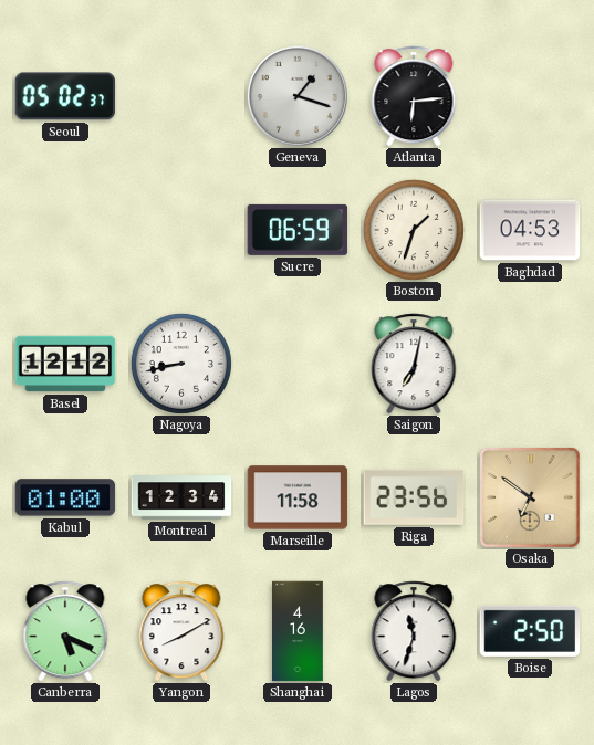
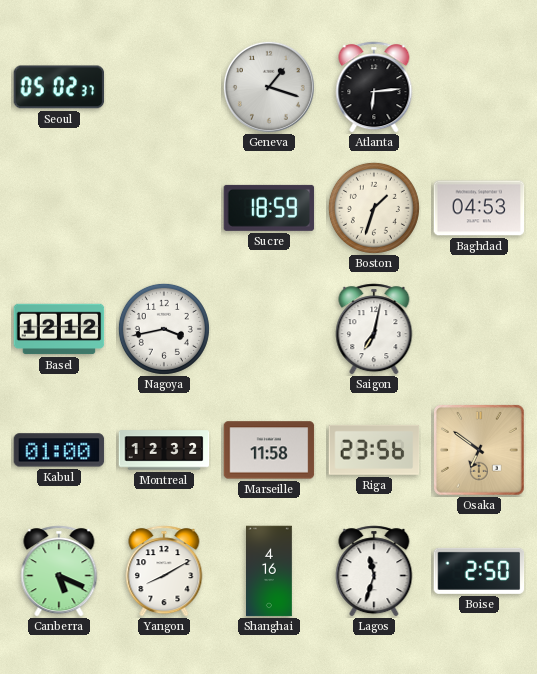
Sucre: 06:59 -> 18:59
Nagoya: 8:43 -> 3:43
Montreal: 12:34 -> 12:32
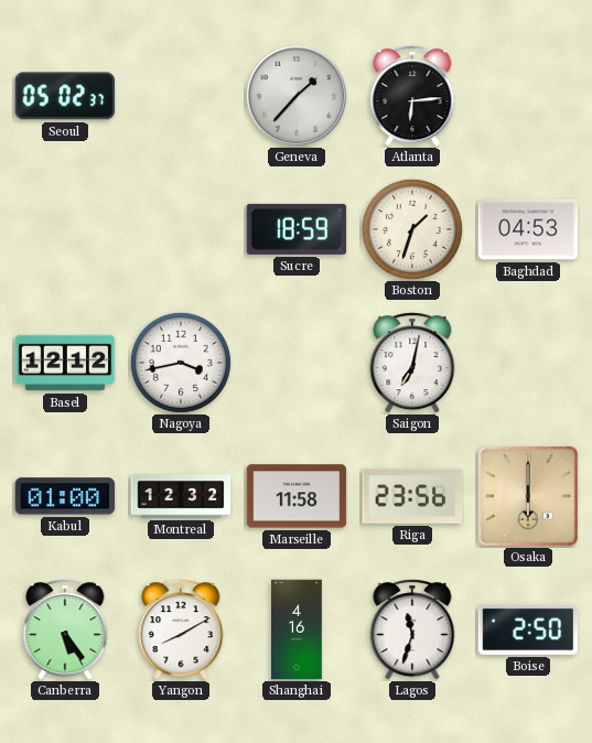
Geneva: 1:18 -> 1:37
Osaka: 6:51 -> 6:00
Canberra: 5:19 -> 5:24
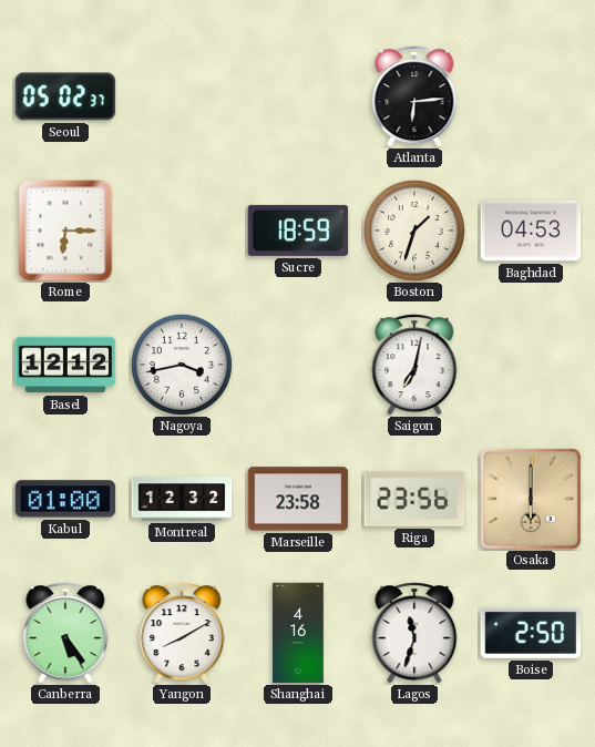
Geneva: 1:37 -> none
Rome: none -> 6:15
Marseille: 11:58 -> 23:58
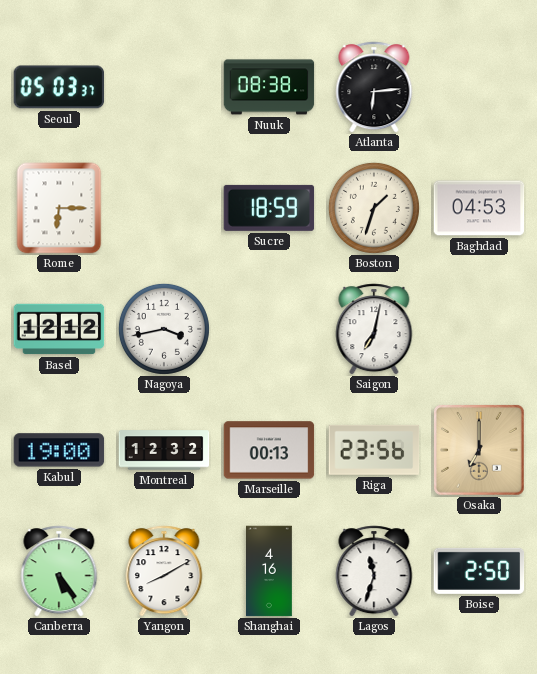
Seoul: 05:02 -> 05:03
Nuuk: none -> 08:38
Kabul: 01:00 -> 19:00
Marseille: 23:58 -> 00:13
Osaka: 6:00 -> 7:00
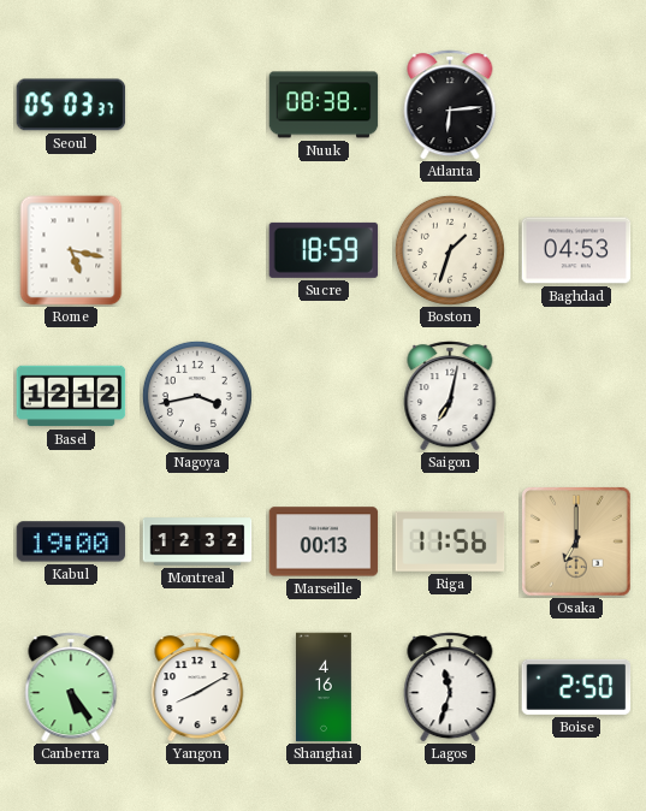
Rome: 6:15 -> 5:17
Riga: 23:56 -> 11:56
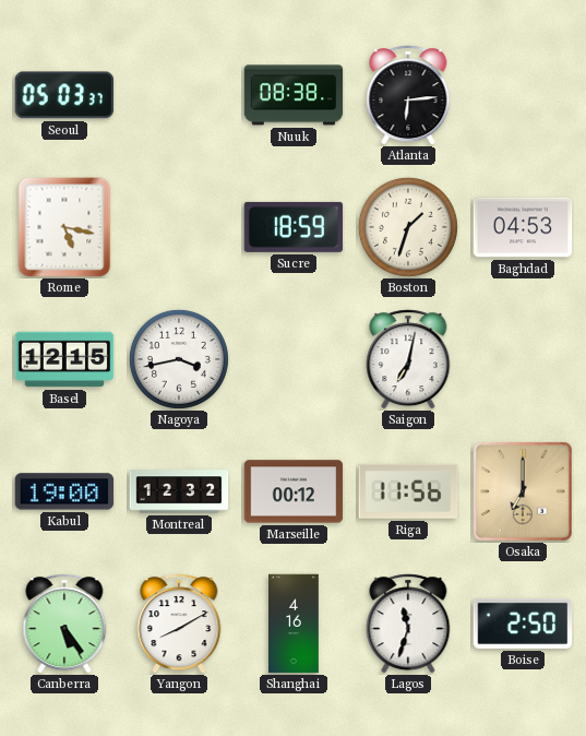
Basel: 12:12 -> 12:15
Marseille: 00:13 -> 00:12
